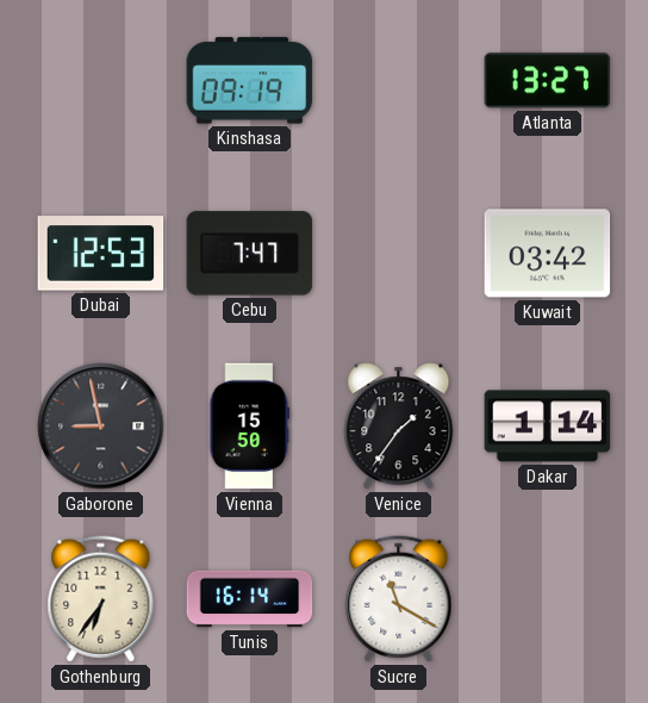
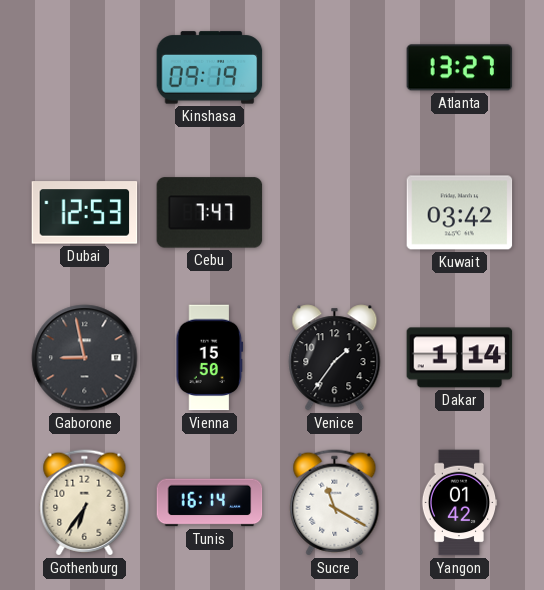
Yangon: none -> 01:42
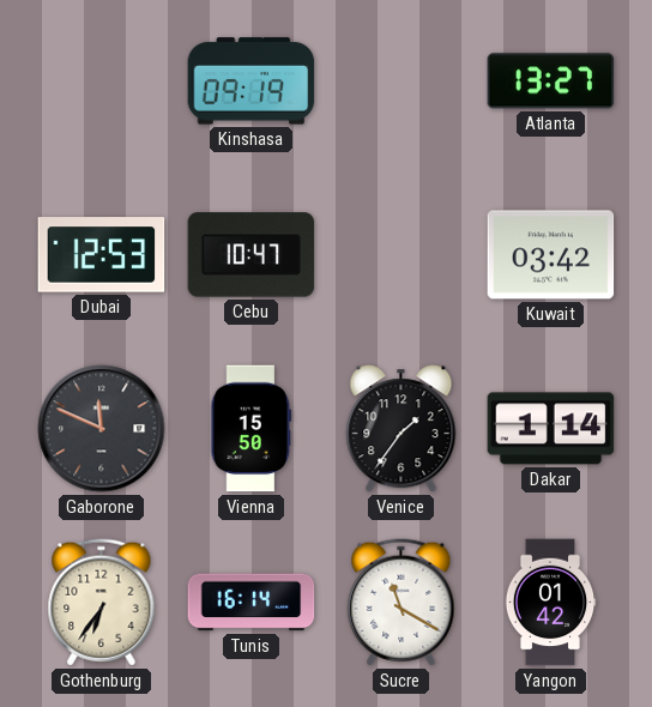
Cebu: 7:47 -> 10:47
Gaborone: 8:58 -> 11:49
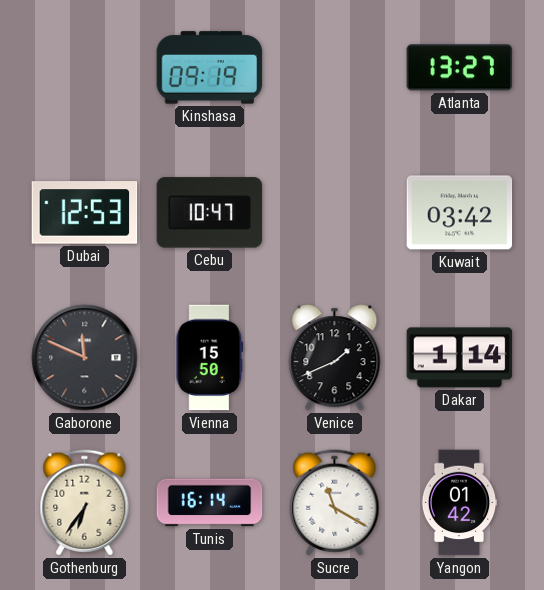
Venice: 1:36 -> 1:41
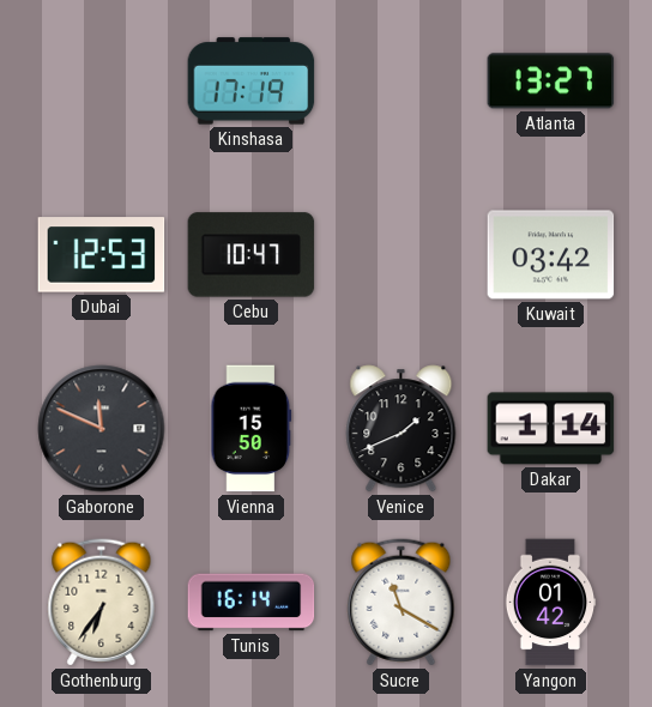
Kinshasa: 09:19 -> 17:19
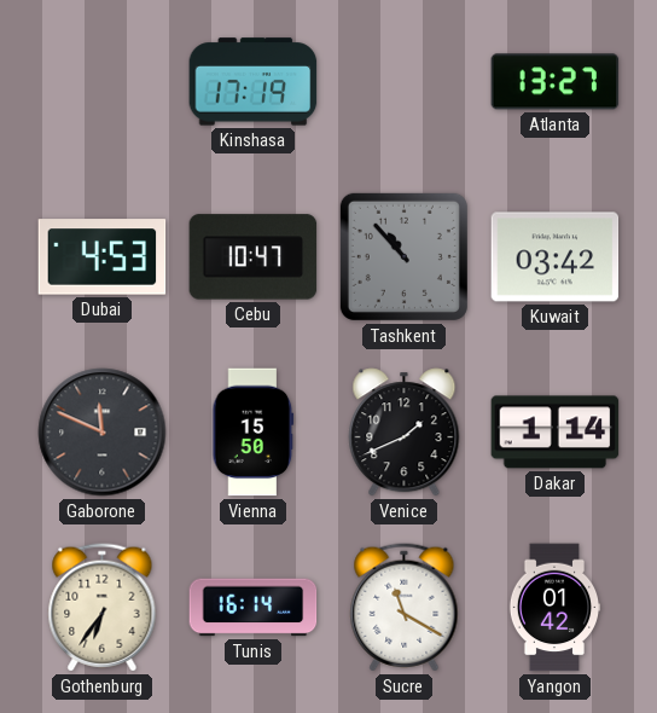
Dubai: 12:53 -> 4:53
Tashkent: none -> 10:53
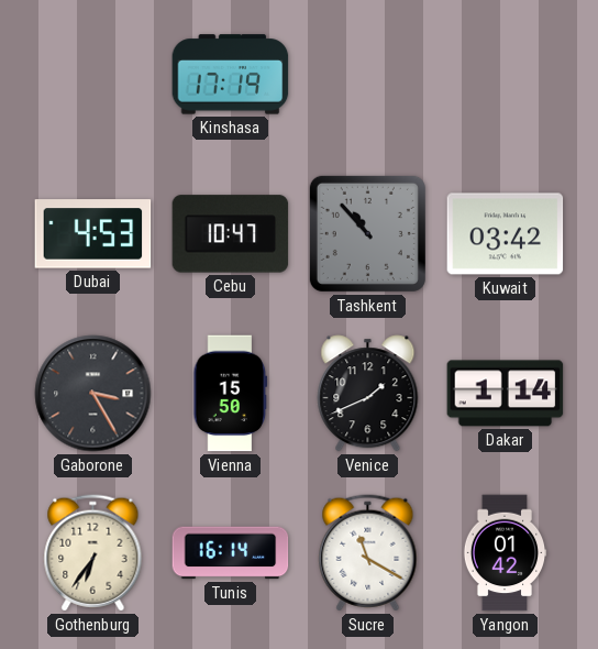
Atlanta: 13:27 -> none
Gaborone: 11:49 -> 3:25
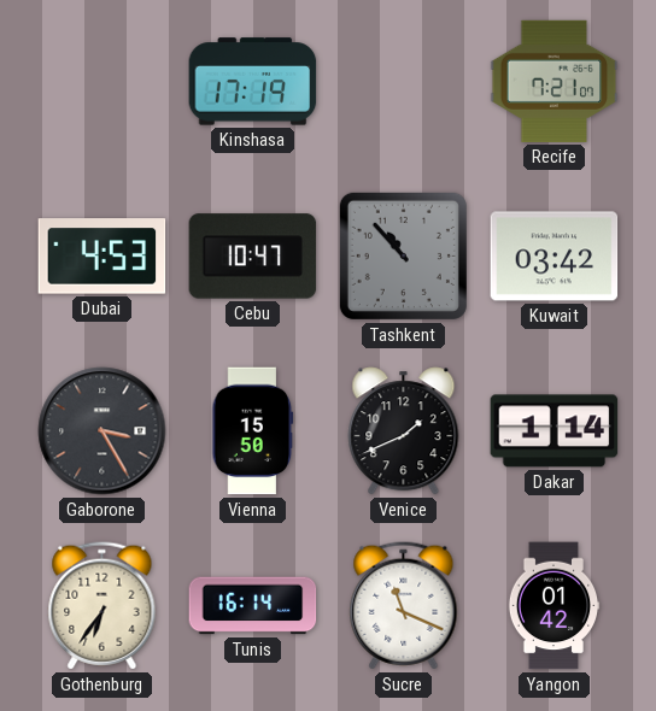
Recife: none -> 7:21
Sucre: 11:20 -> 11:19
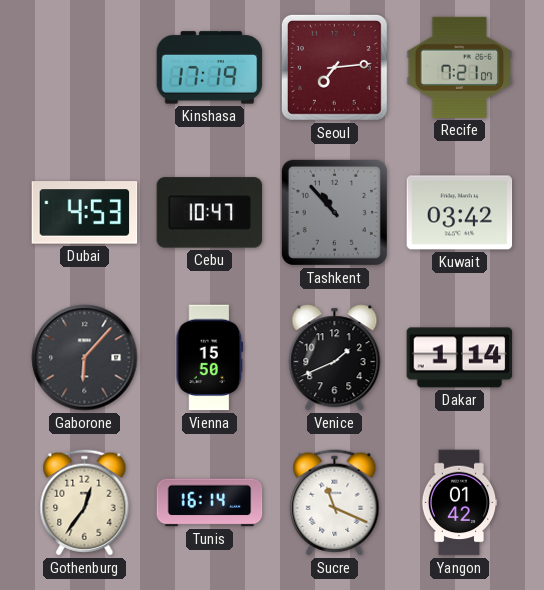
Seoul: none -> 7:14
Gaborone: 3:25 -> 6:07
Gothenburg: 6:36 -> 12:36
